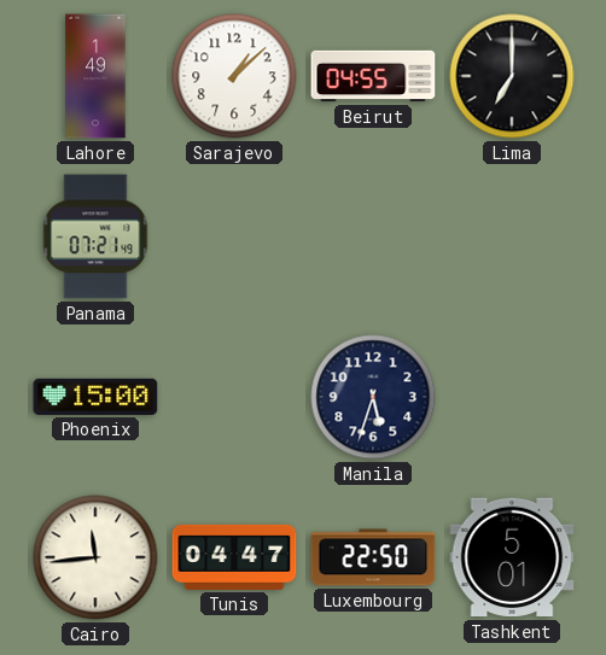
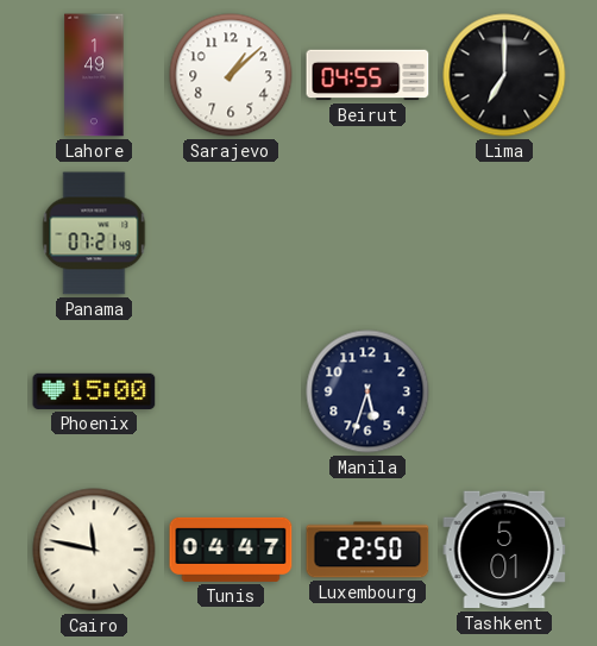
Cairo: 11:44 -> 11:47
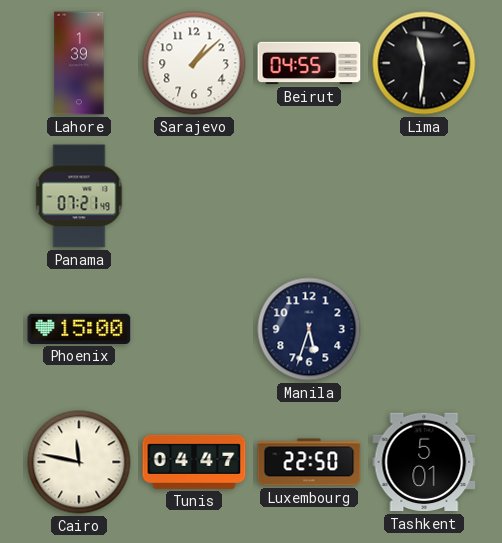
Lahore: 1:49 -> 1:39
Lima: 7:00 -> 11:31
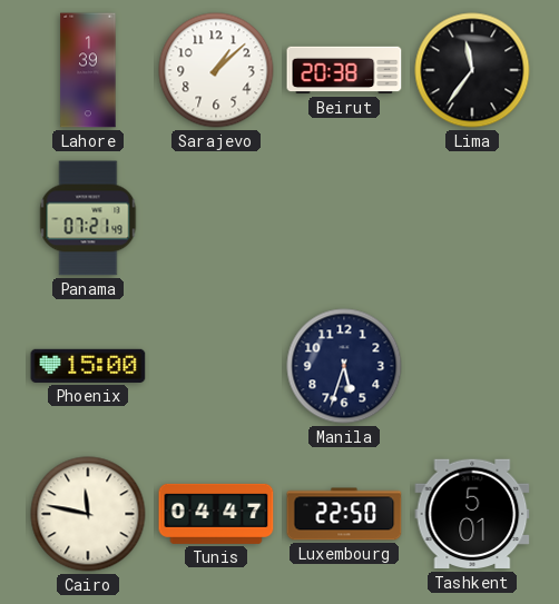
Beirut: 04:55 -> 20:38
Lima: 11:31 -> 11:36
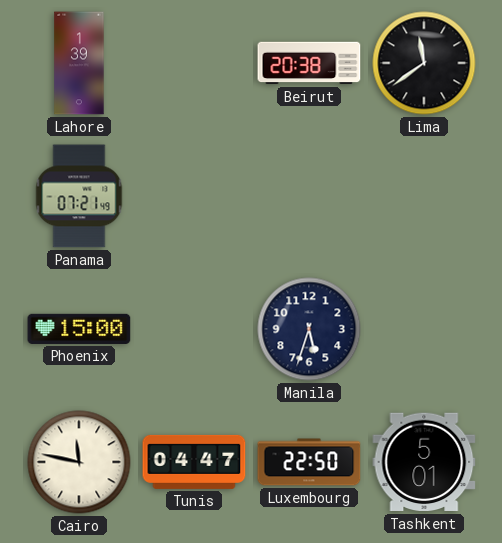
Sarajevo: 1:08 -> none
Lima: 11:36 -> 11:39
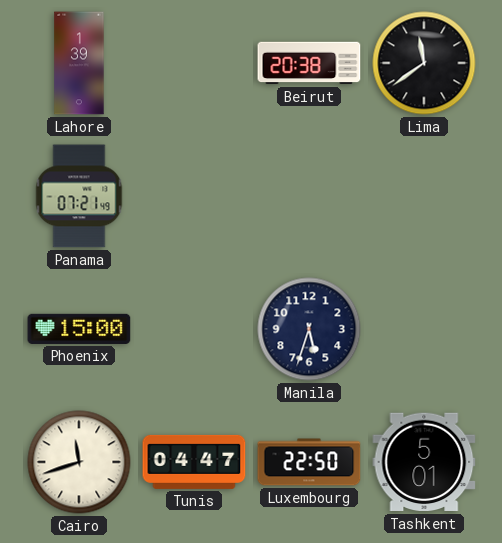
Cairo: 11:47 -> 11:42
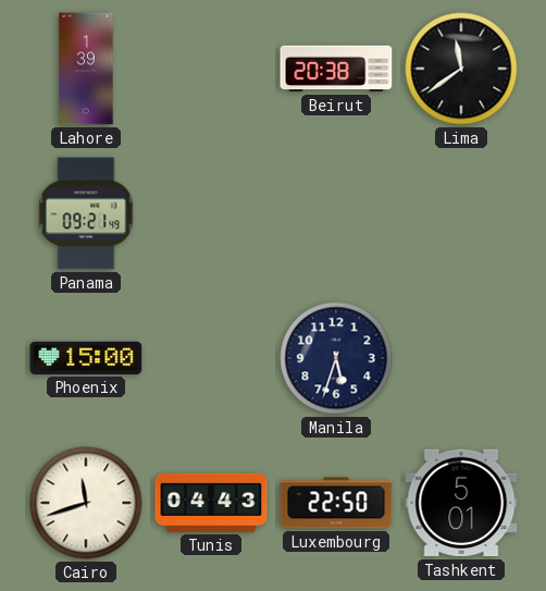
Panama: 07:21 -> 09:21
Tunis: 04:47 -> 04:43
